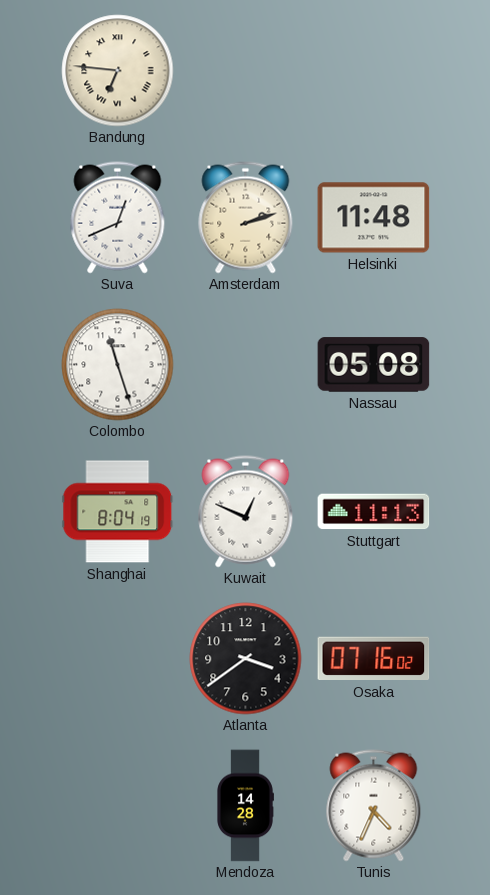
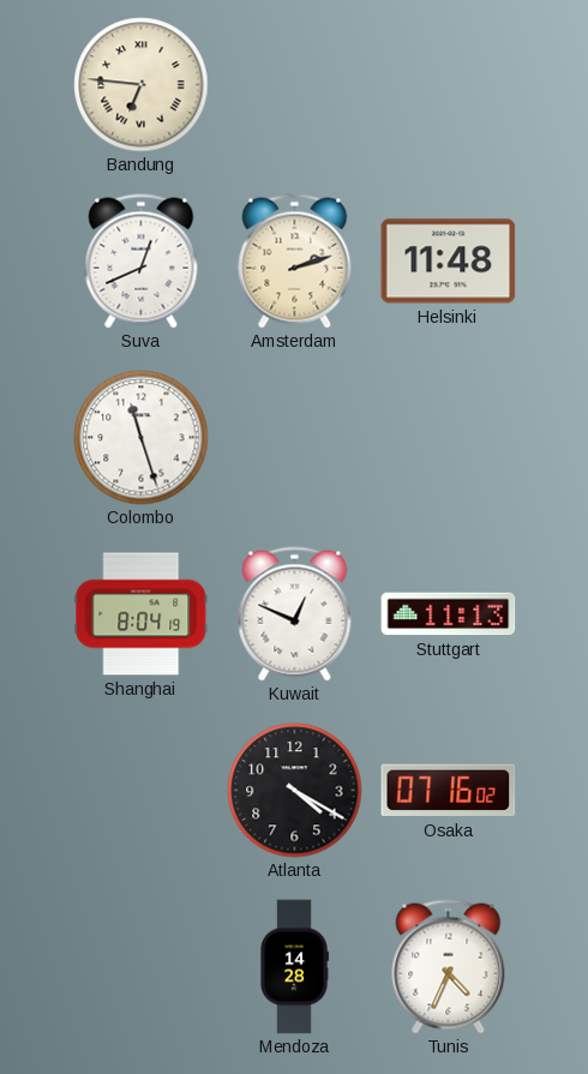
Nassau: 05:08 -> none
Atlanta: 3:39 -> 4:20
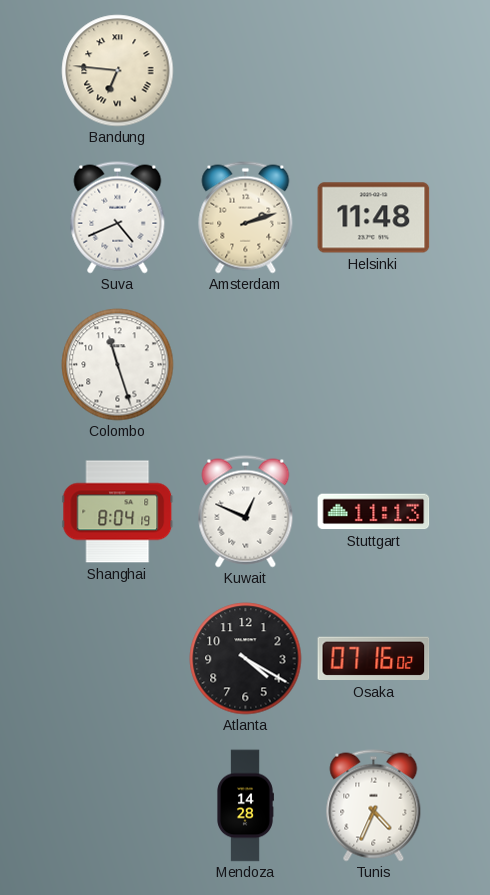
Suva: 12:41 -> 4:41
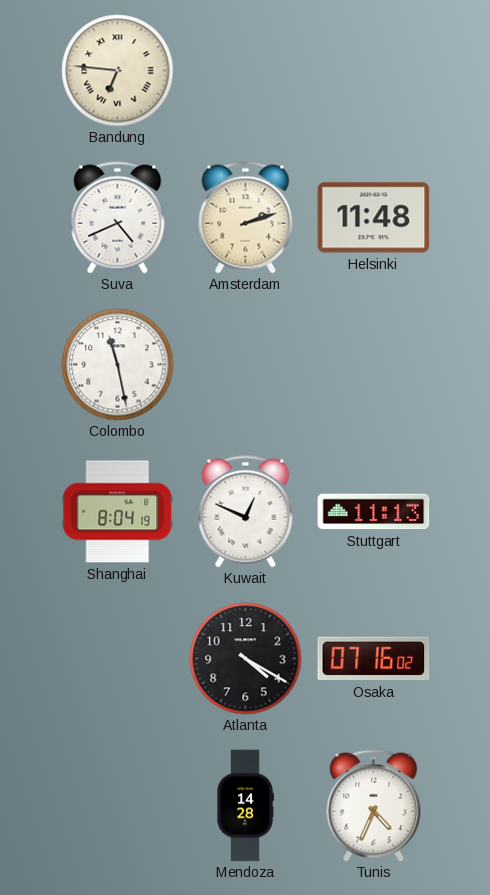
Colombo: 11:27 -> 11:28
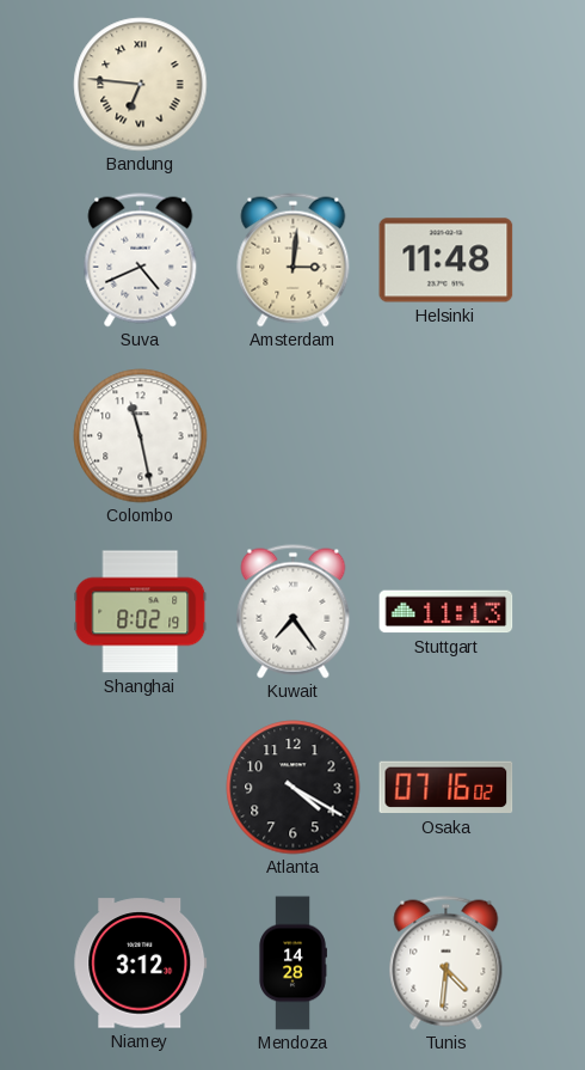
Amsterdam: 2:12 -> 3:01
Shanghai: 8:04 -> 8:02
Kuwait: 12:49 -> 7:24
Niamey: none -> 3:12
Tunis: 4:34 -> 4:31
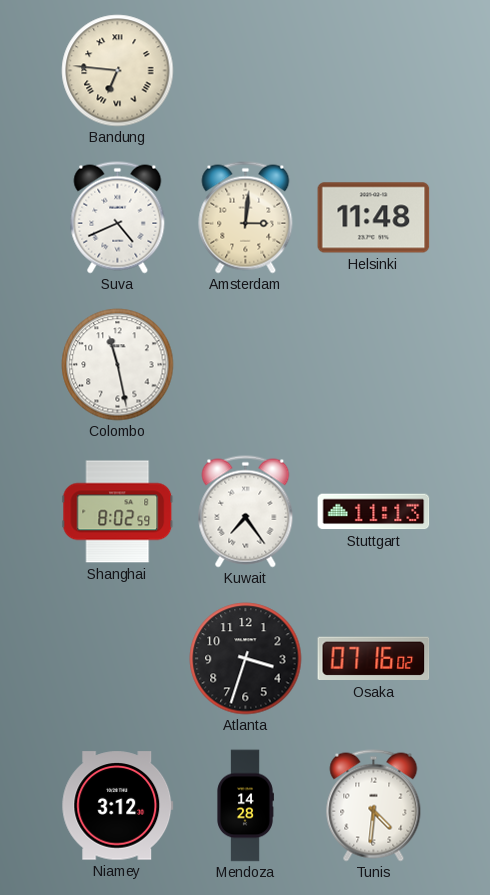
Shanghai: 8:02:19 -> 8:02:59
Atlanta: 4:20 -> 3:33
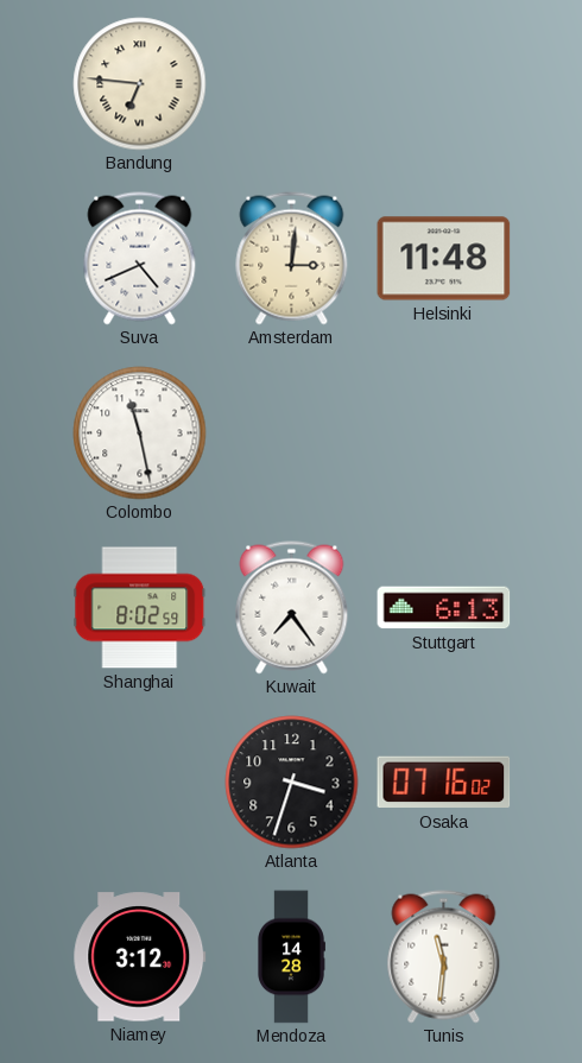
Stuttgart: 11:13 -> 6:13
Tunis: 4:31 -> 11:31
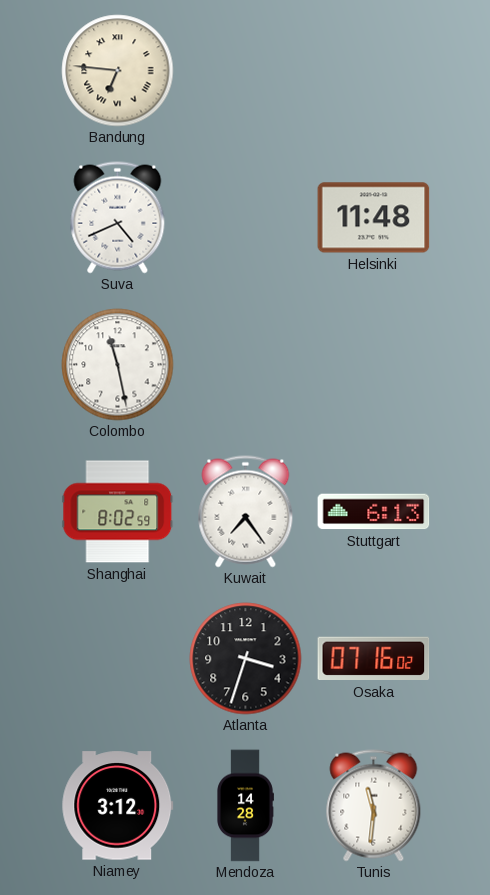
Amsterdam: 3:01 -> none
